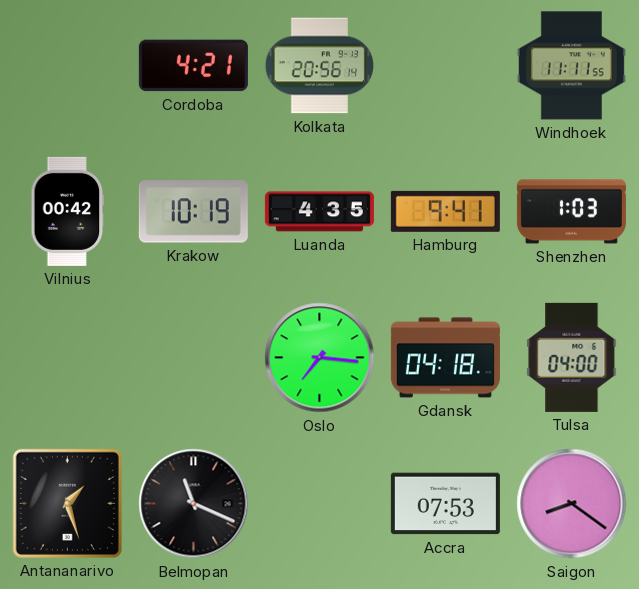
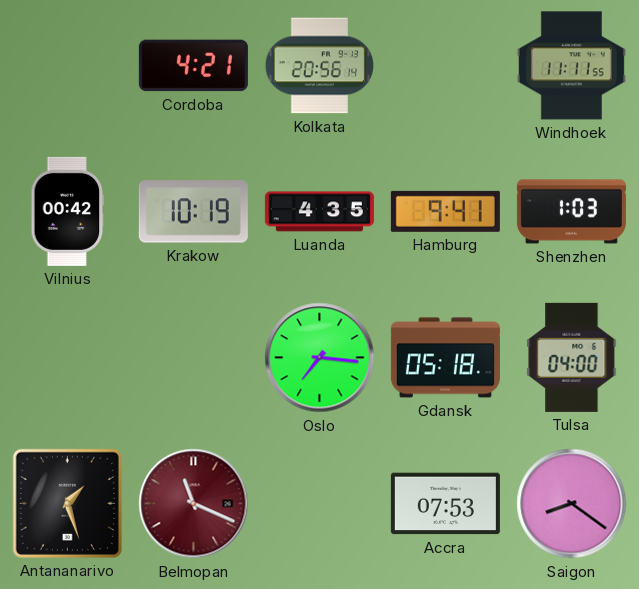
Gdansk: 04:18 -> 05:18
Belmopan dial: black -> burgundy
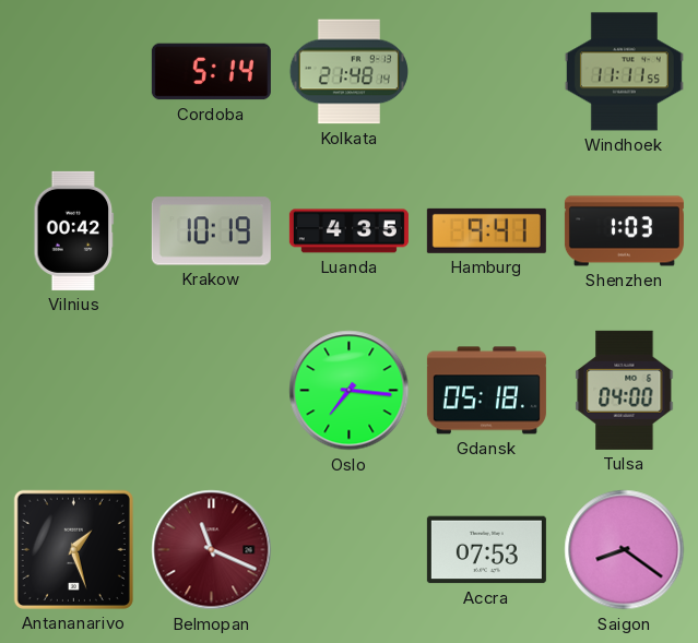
Cordoba: 4:21 -> 5:14
Kolkata: 20:56 -> 21:48
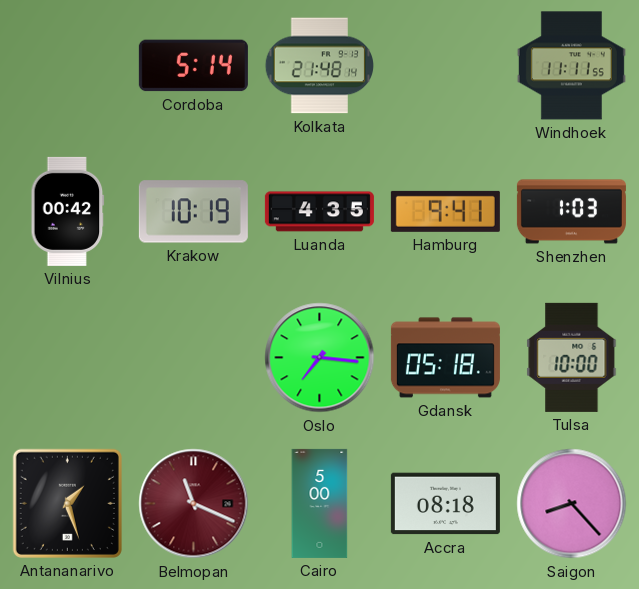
Tulsa: 04:00 -> 10:00
Cairo: none -> 5:00
Accra: 07:53 -> 08:18
Saigon: 8:21 -> 8:23
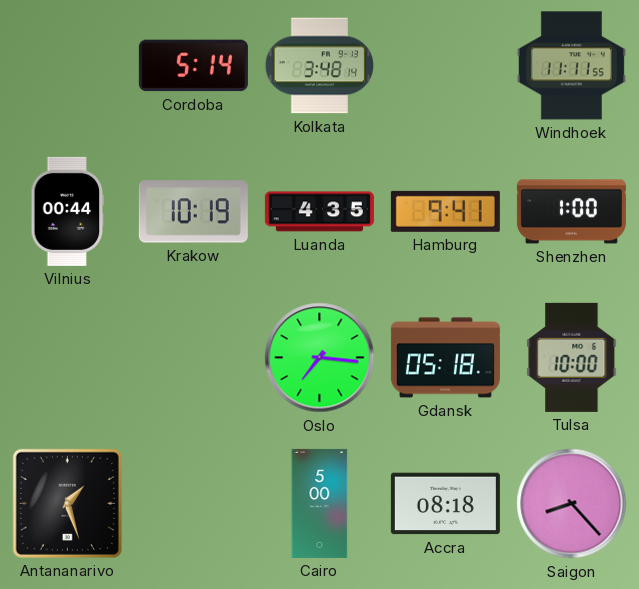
Kolkata: 21:48 -> 3:48
Vilnius: 00:42 -> 00:44
Shenzhen: 1:03 -> 1:00
Belmopan: 11:19 -> none
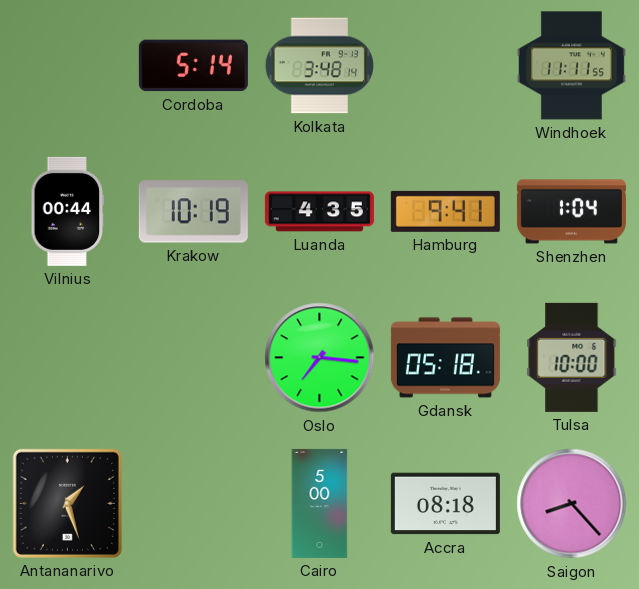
Shenzhen: 1:00 -> 1:04
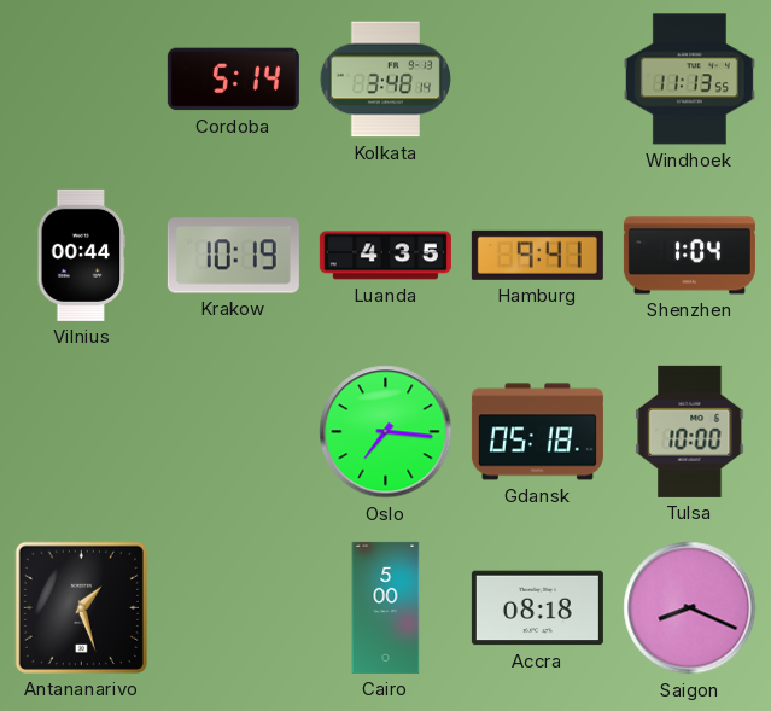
Windhoek: 11:11 -> 11:13
Saigon: 8:23 -> 8:19
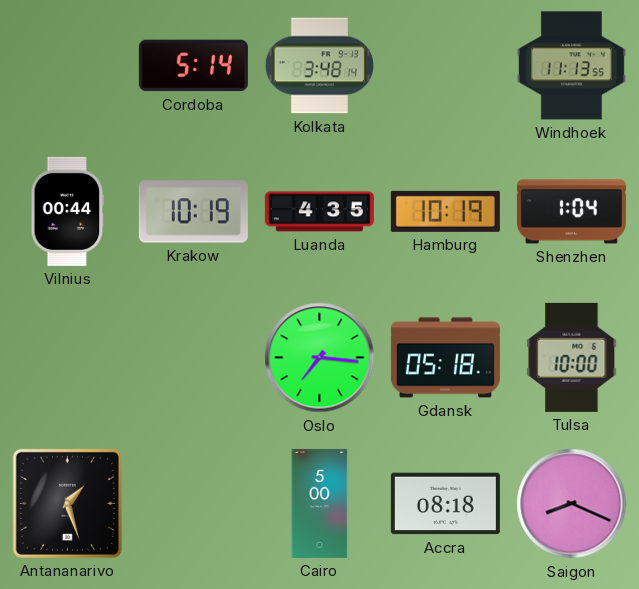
Hamburg: 9:41 -> 10:19
